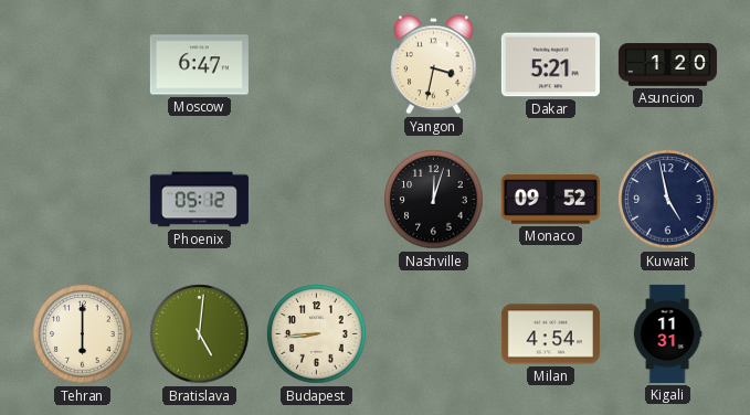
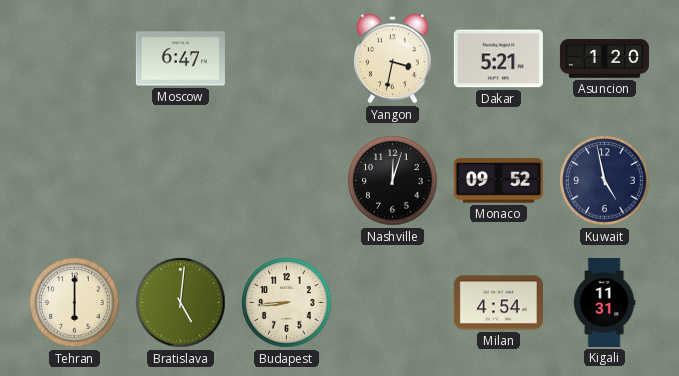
Phoenix: 05:12 -> none
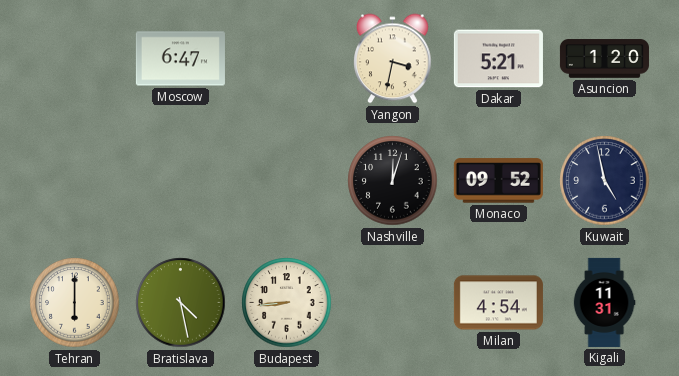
Bratislava: 5:01 -> 4:28
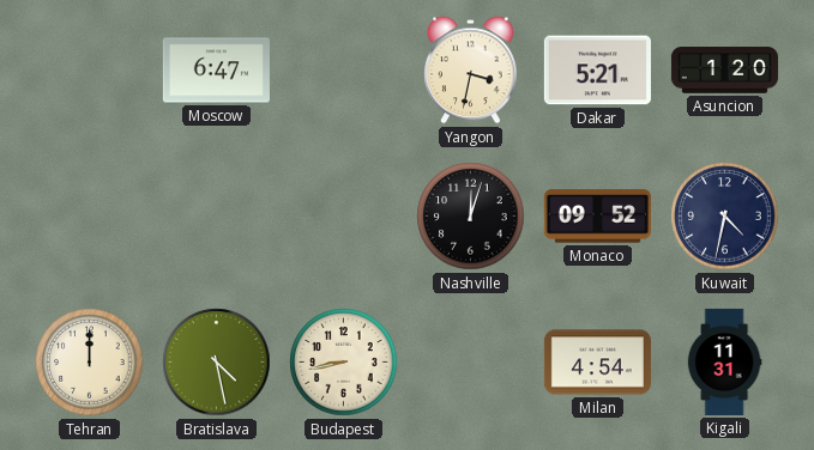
Kuwait: 4:58 -> 4:32
Tehran: 6:00 -> 12:00
Budapest: 8:44 -> 8:43
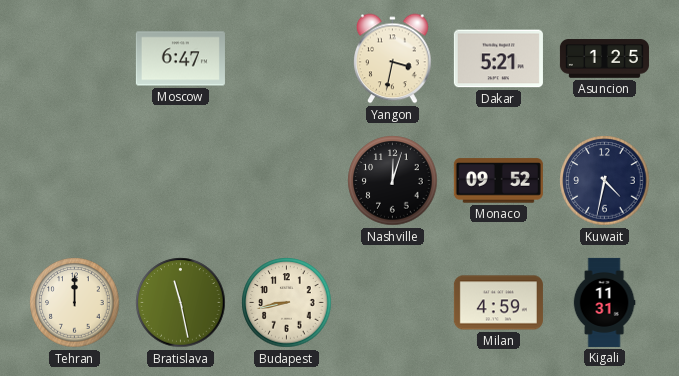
Asuncion: 1:20 -> 1:25
Bratislava: 4:28 -> 11:28
Milan: 4:54 -> 4:59
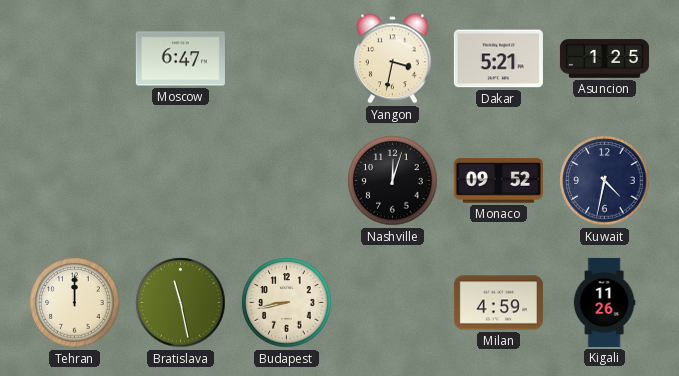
Kigali: 11:31 -> 11:26
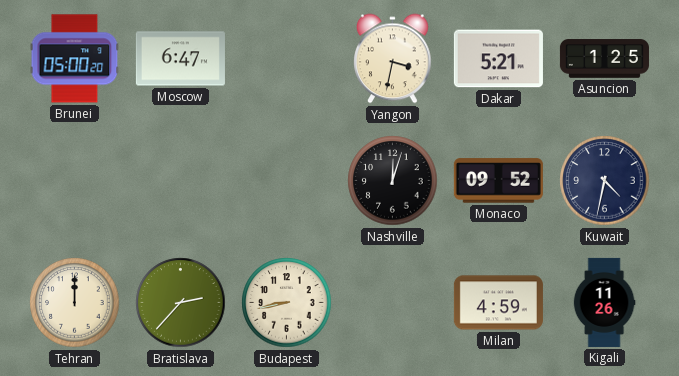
Brunei: none -> 05:00
Bratislava: 11:28 -> 2:37
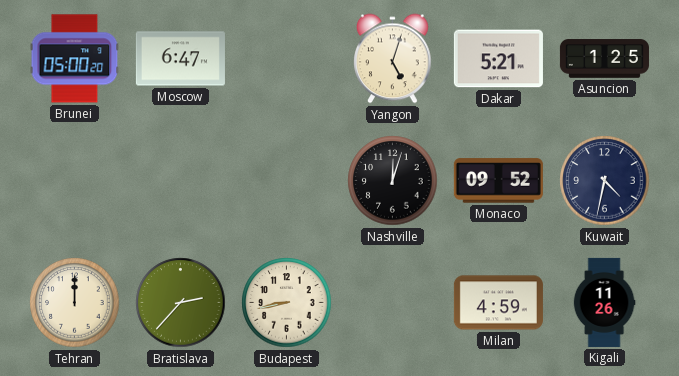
Yangon: 3:32 -> 5:03
